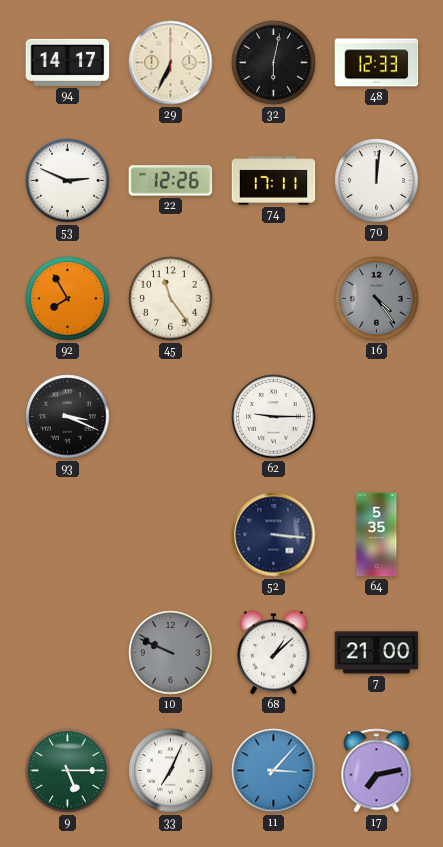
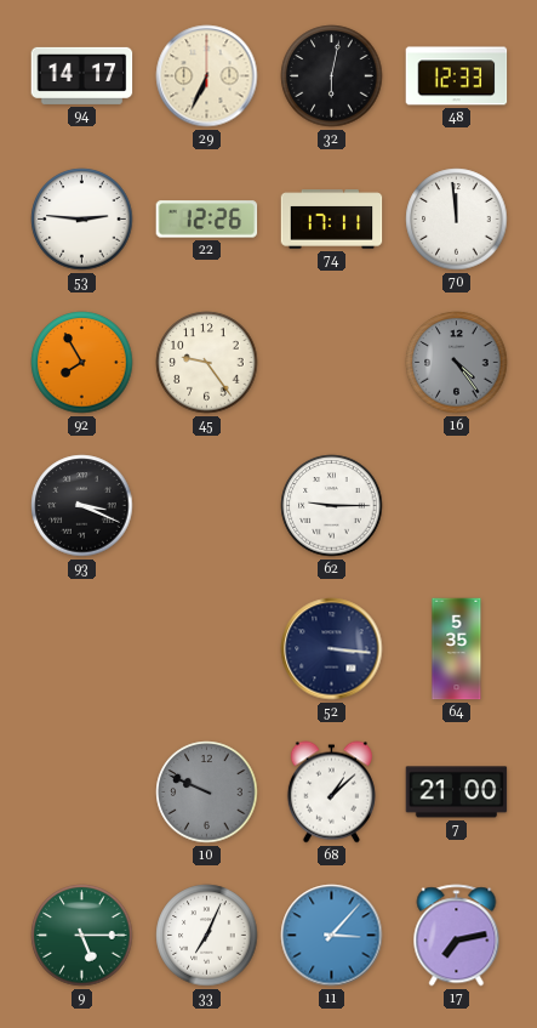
53: 2:49 -> 2:46
70: 12:01 -> 11:59
45: 11:24 -> 9:24
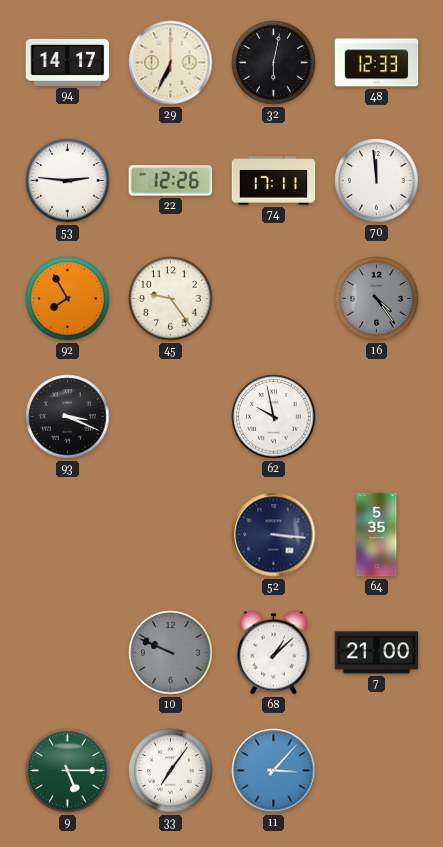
62: 9:15 -> 9:58
33: 7:04 -> 7:06
17: 7:13 -> none
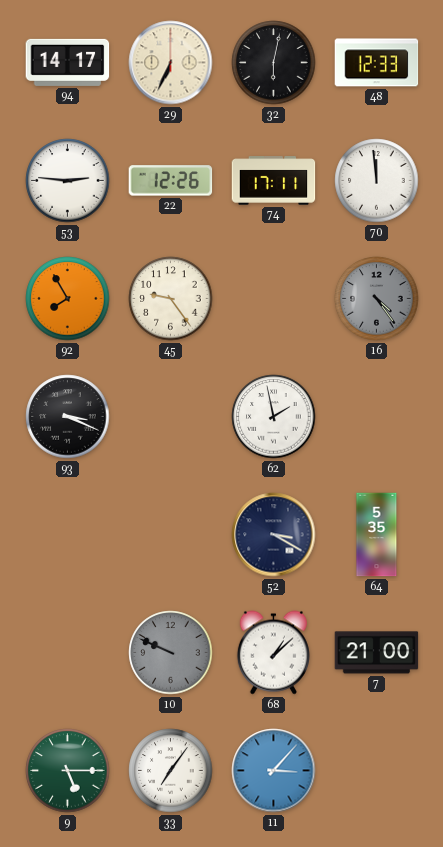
62: 9:58 -> 1:58
52: 3:16 -> 3:20
